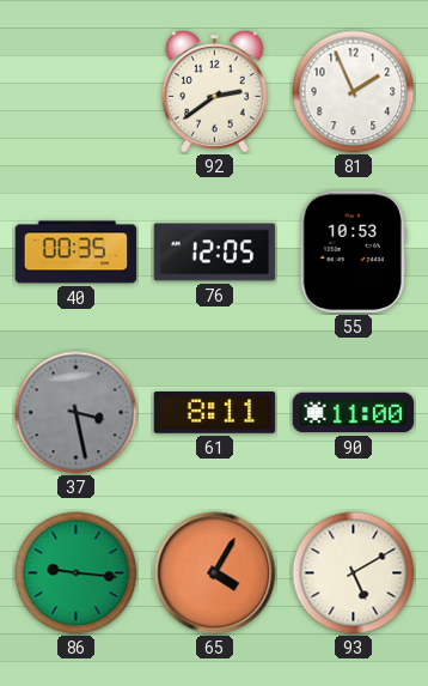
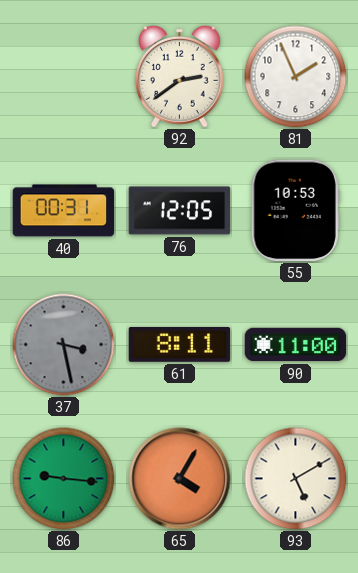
40: 00:35 -> 00:31
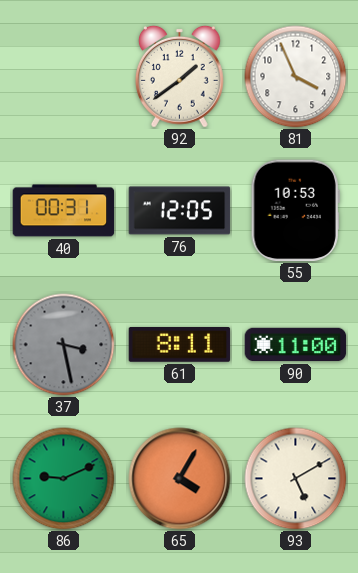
92: 2:39 -> 1:39
81: 1:56 -> 3:56
86: 9:16 -> 9:11
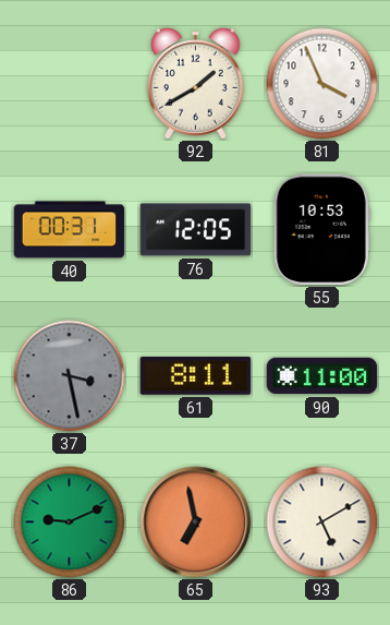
92: 1:39 -> 1:40
65: 4:05 -> 6:58
